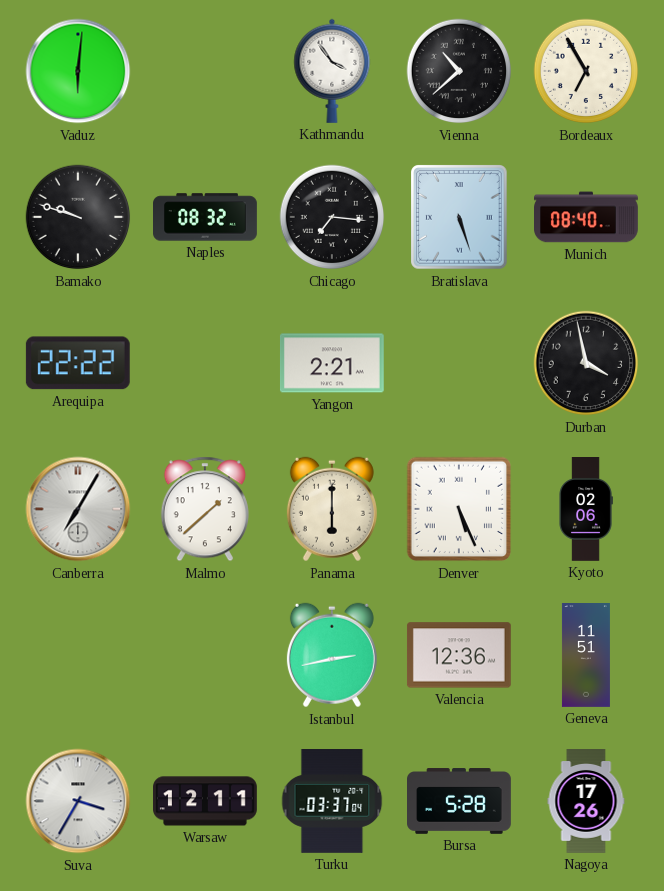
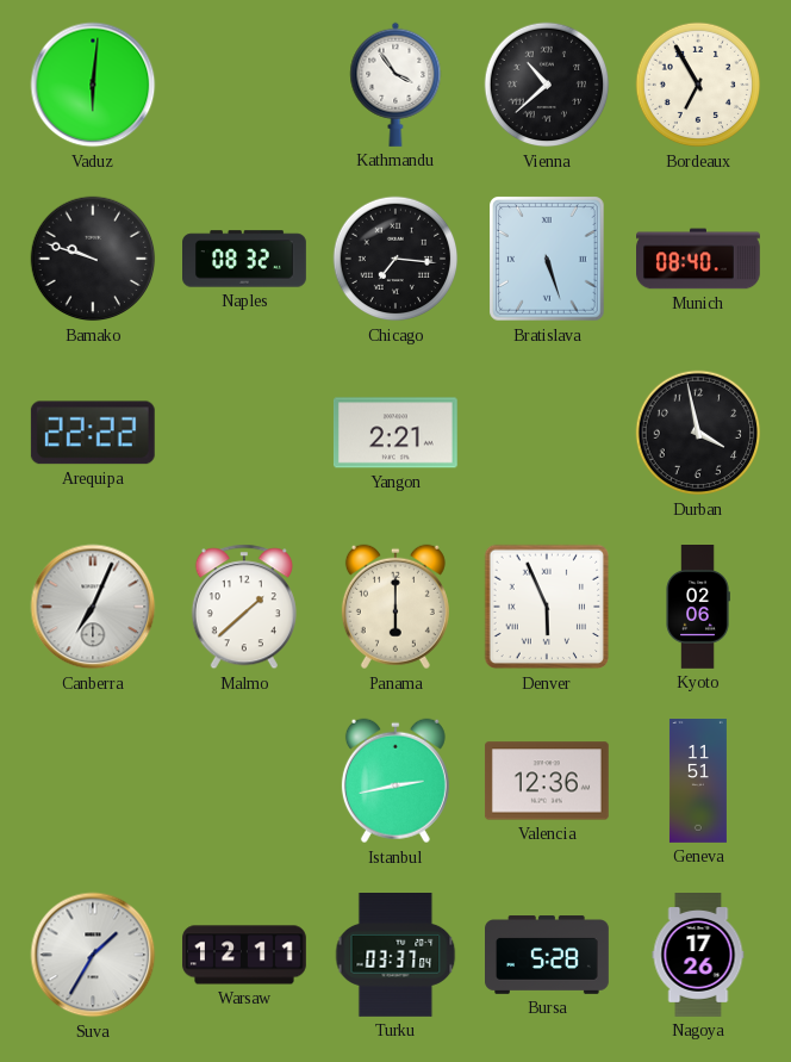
Canberra: 7:05 -> 7:04
Denver: 5:26 -> 5:56
Suva: 3:35 -> 1:35
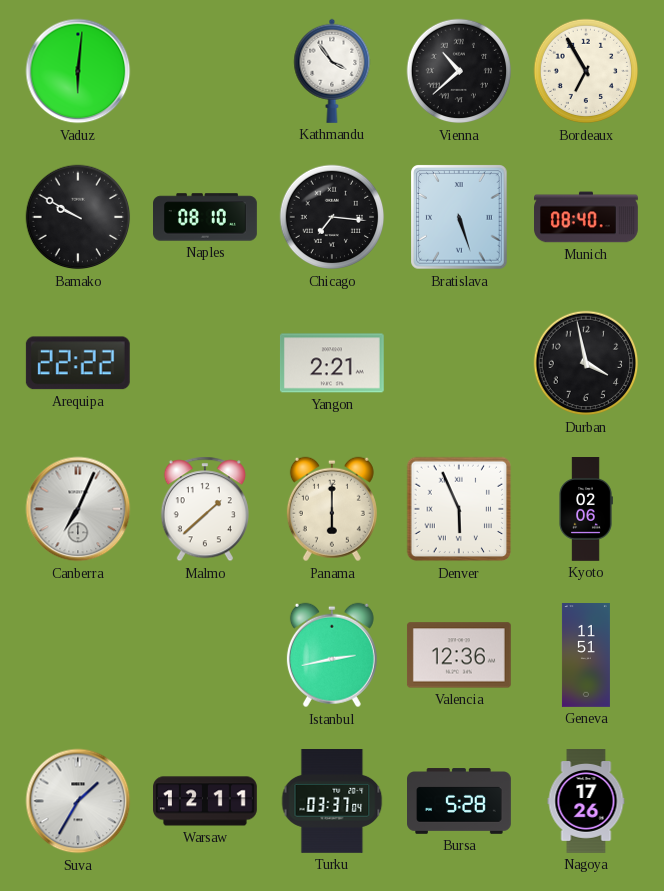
Bamako: 9:48 -> 9:50
Naples: 08:32 -> 08:10
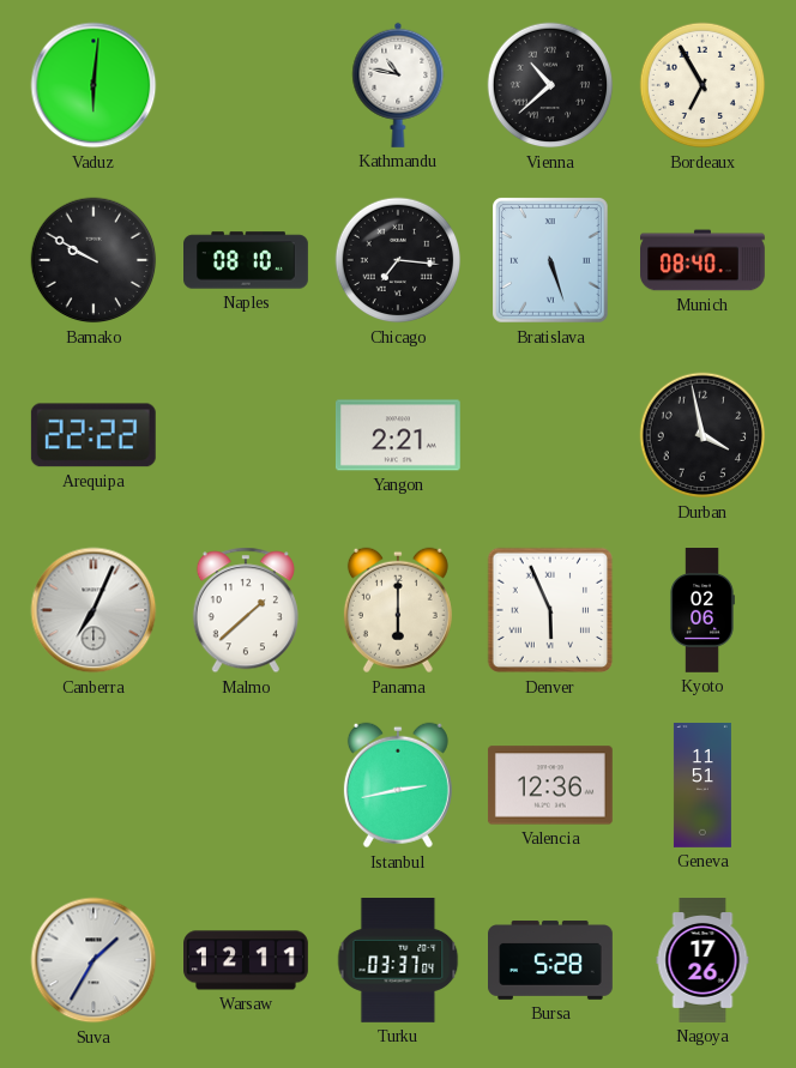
Kathmandu: 3:54 -> 10:47
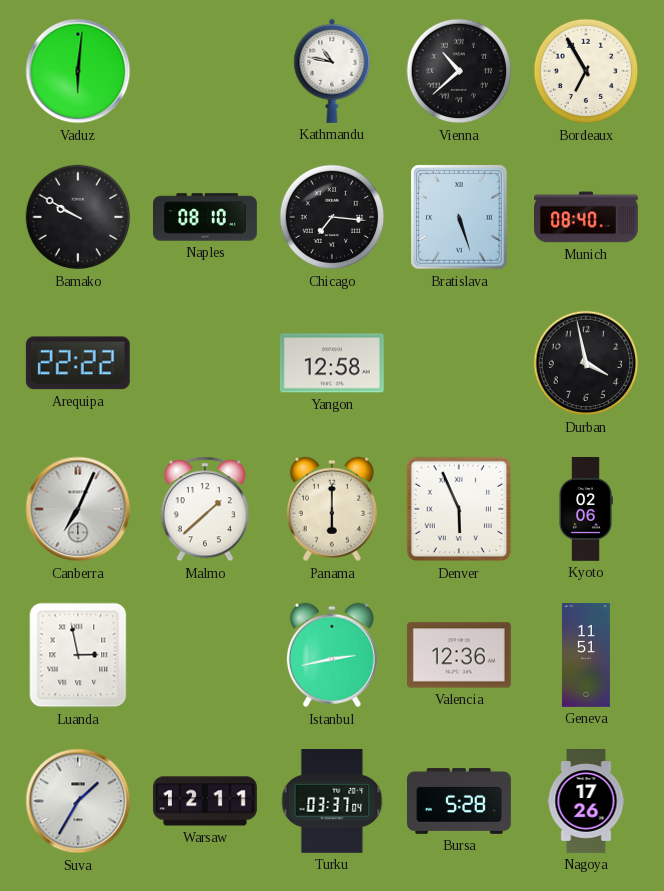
Yangon: 2:21 -> 12:58
Luanda: none -> 2:58
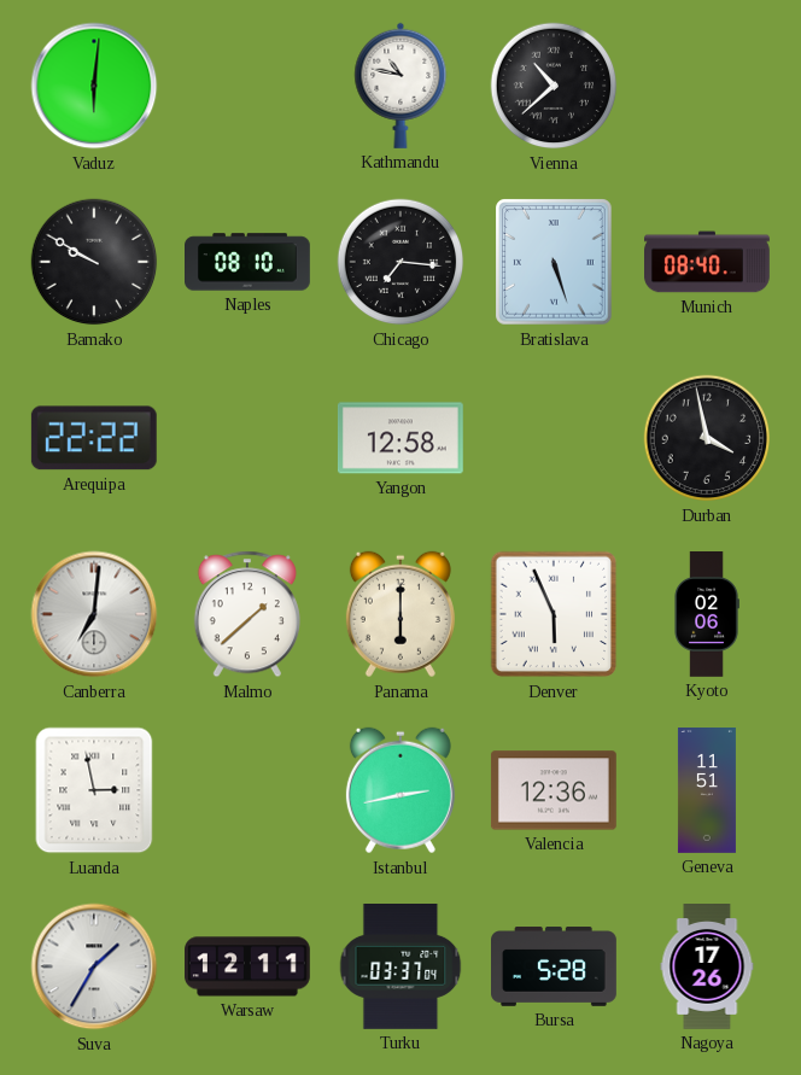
Bordeaux: 6:55 -> none
Canberra: 7:04 -> 7:01
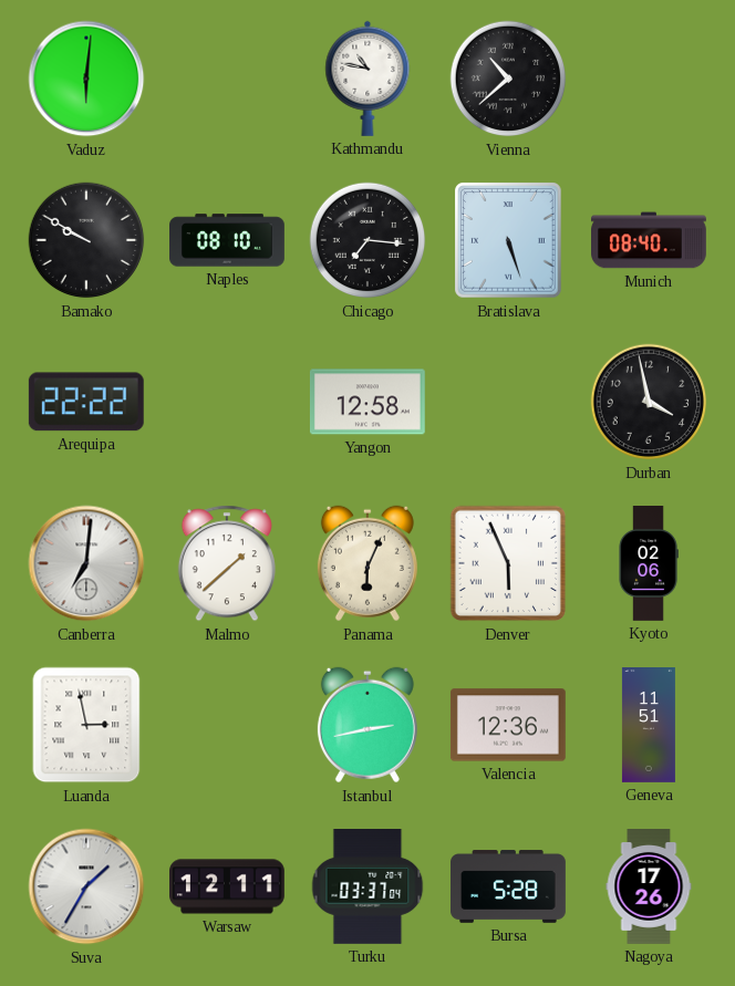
Panama: 6:00 -> 6:04
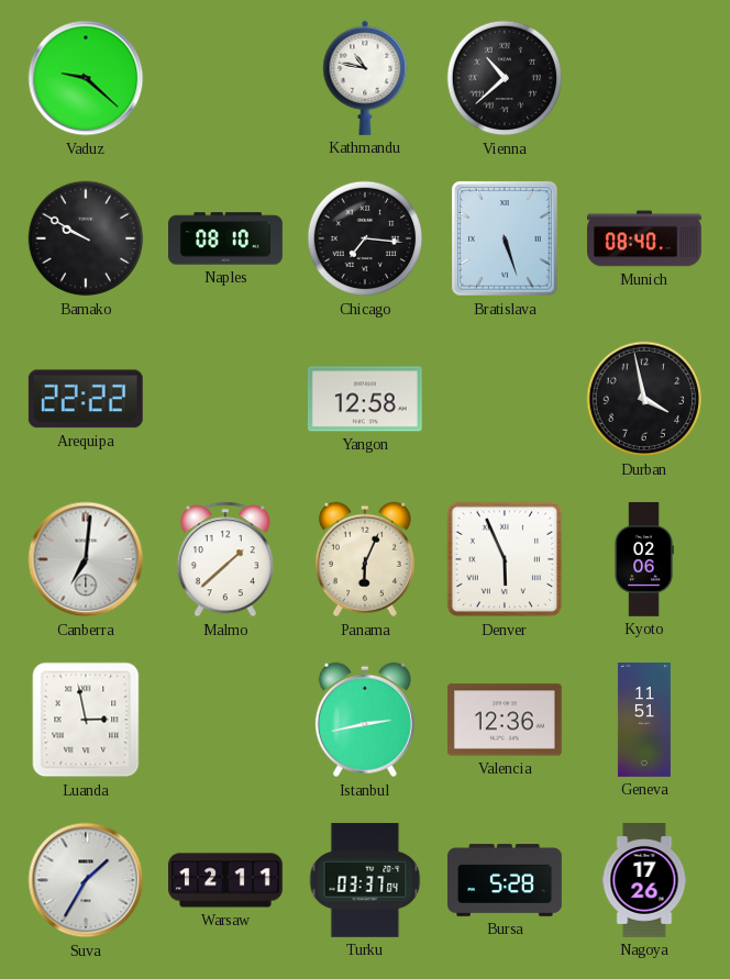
Vaduz: 6:01 -> 9:22
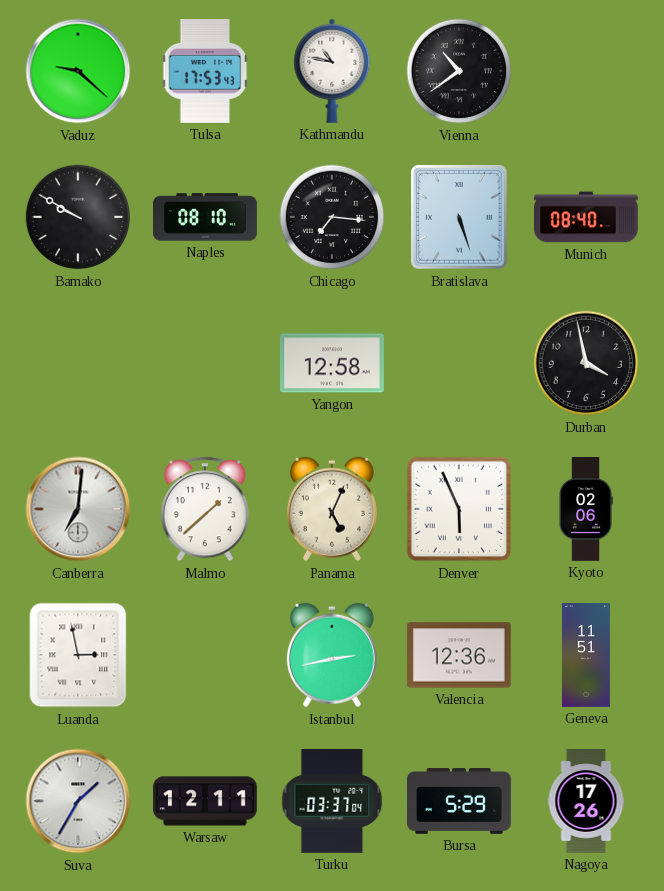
Tulsa: none -> 17:53
Vienna: 10:38 -> 10:39
Arequipa: 22:22 -> none
Panama: 6:04 -> 5:04
Bursa: 5:28 -> 5:29
